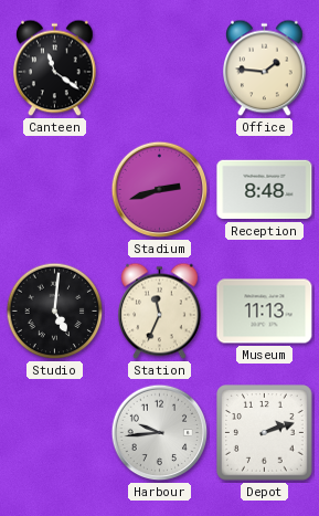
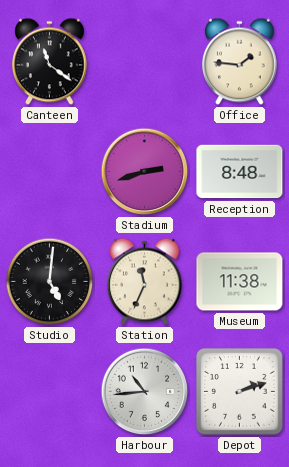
Museum: 11:13 -> 11:38
Harbour: 9:44 -> 10:44
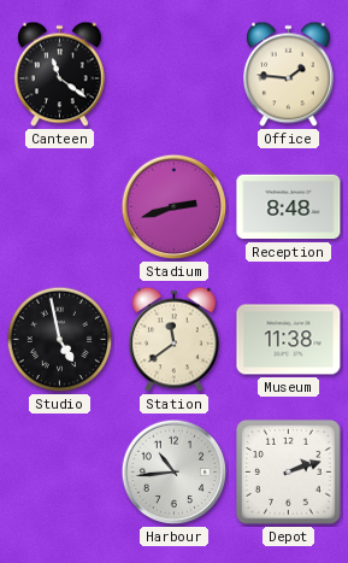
Studio: 5:01 -> 4:58
Station: 11:34 -> 11:39
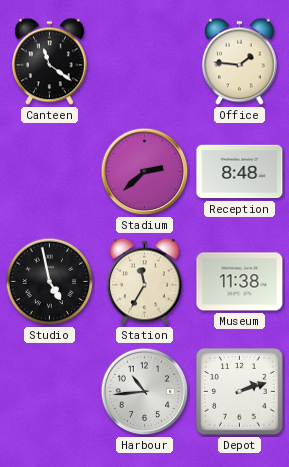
Stadium: 2:42 -> 2:38
Station: 11:39 -> 11:35
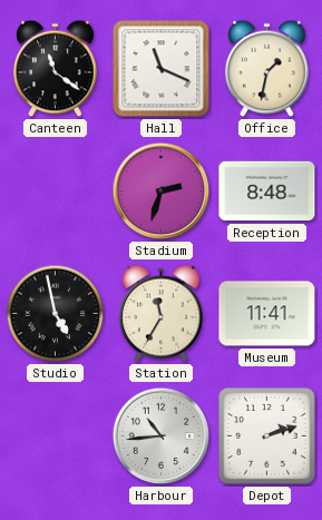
Hall: none -> 11:19
Office: 1:46 -> 1:32
Stadium: 2:38 -> 2:33
Museum: 11:38 -> 11:41
